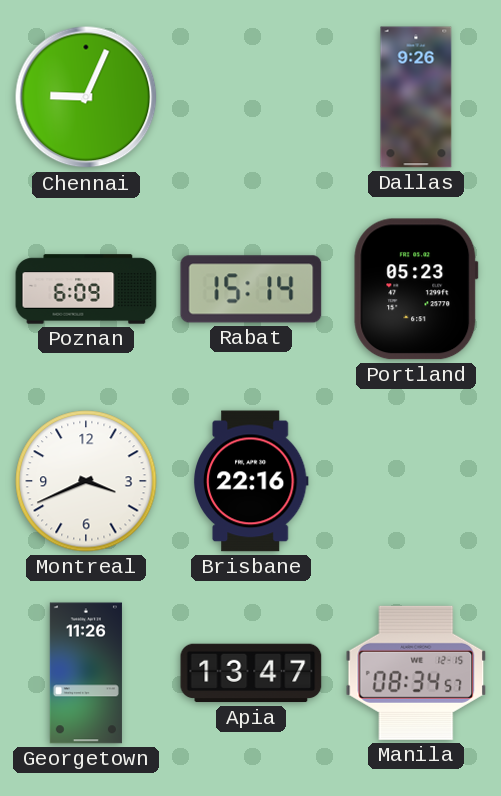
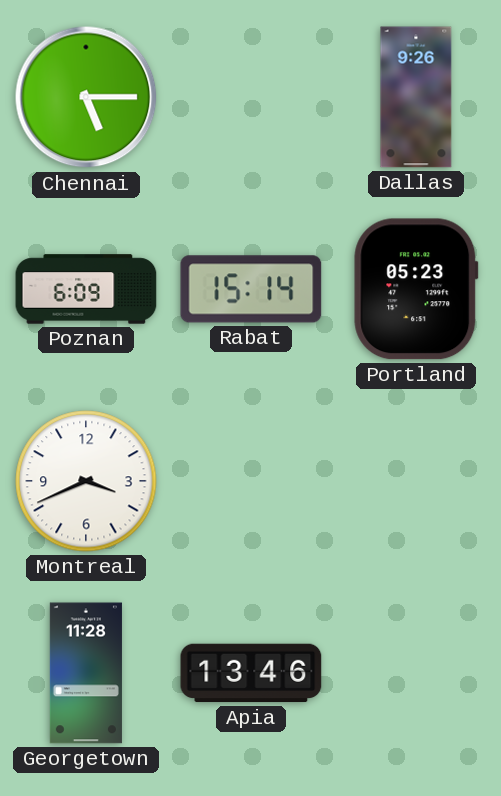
Chennai: 9:04 -> 5:15
Brisbane: 22:16 -> none
Georgetown: 11:26 -> 11:28
Apia: 13:47 -> 13:46
Manila: 08:34 -> none
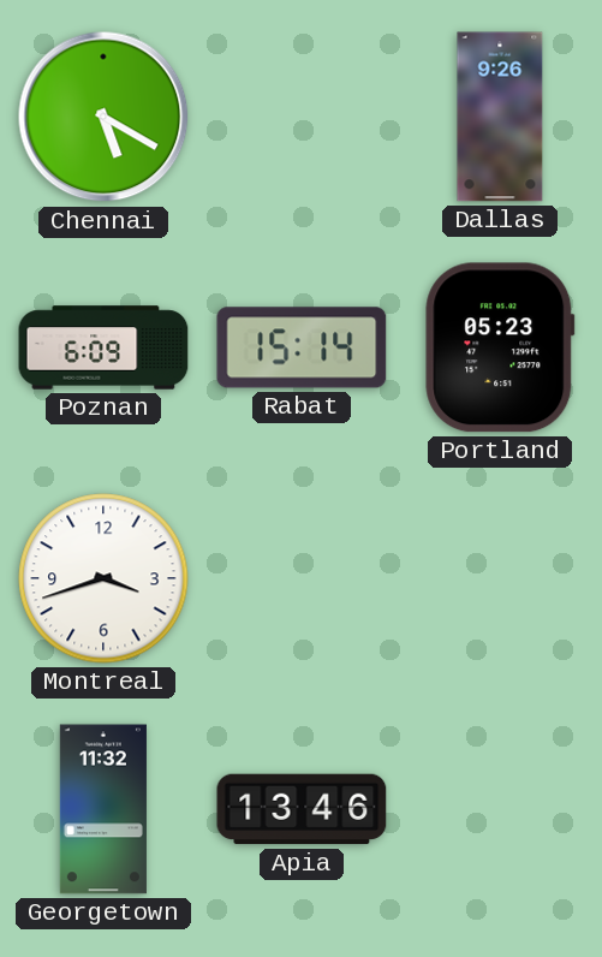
Chennai: 5:15 -> 5:20
Montreal: 3:41 -> 3:42
Georgetown: 11:28 -> 11:32
